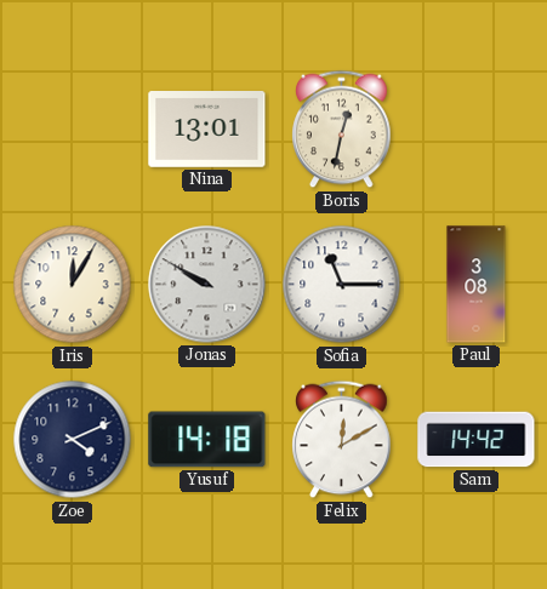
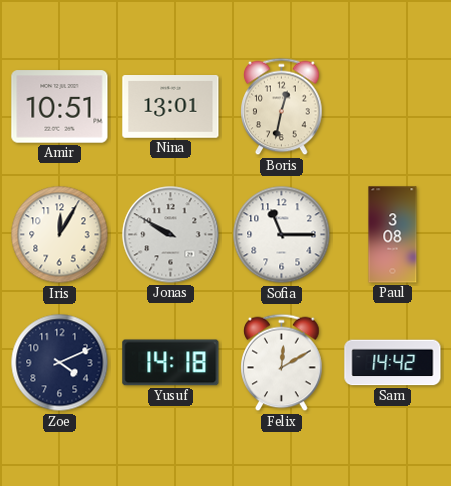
Amir: none -> 10:51
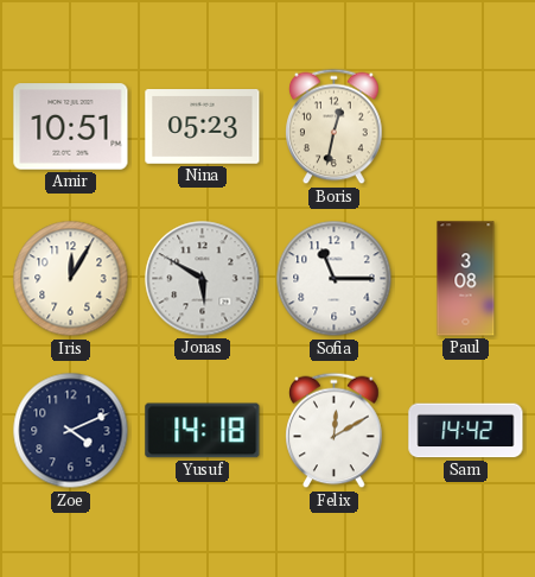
Nina: 13:01 -> 05:23
Jonas: 9:50 -> 5:50
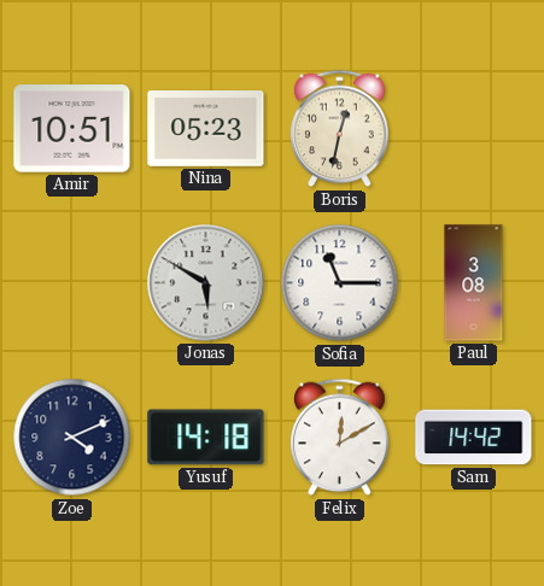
Iris: 12:05 -> none
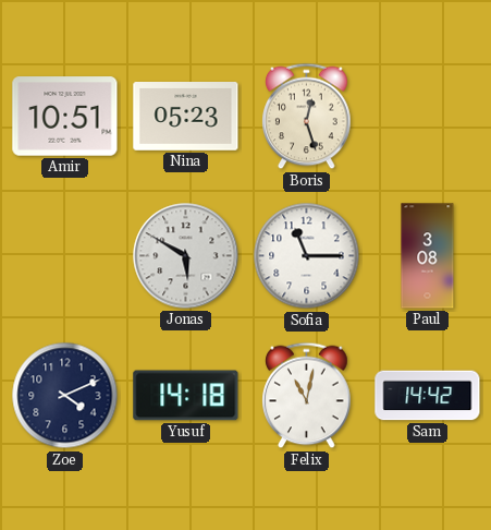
Boris: 12:32 -> 12:27
Felix: 12:10 -> 11:02
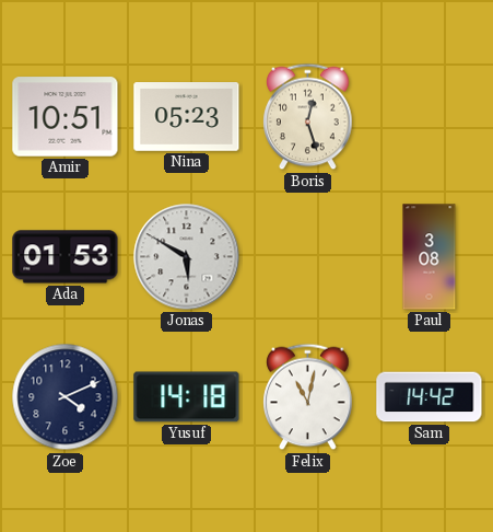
Ada: none -> 01:53
Sofia: 11:15 -> none
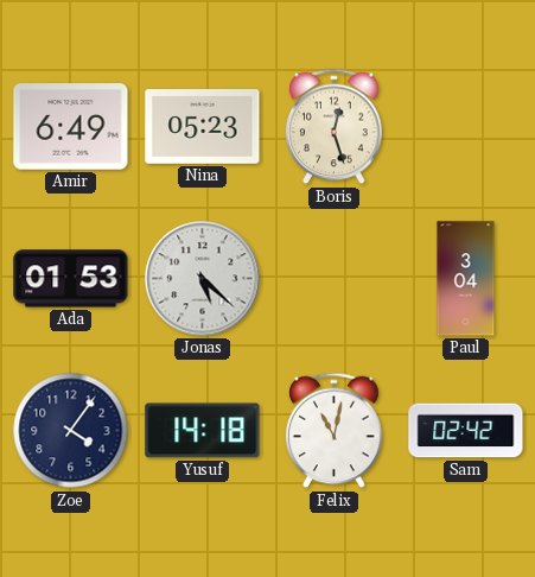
Amir: 10:51 -> 6:49
Jonas: 5:50 -> 5:22
Paul: 3:08 -> 3:04
Zoe: 4:11 -> 4:06
Sam: 14:42 -> 02:42
